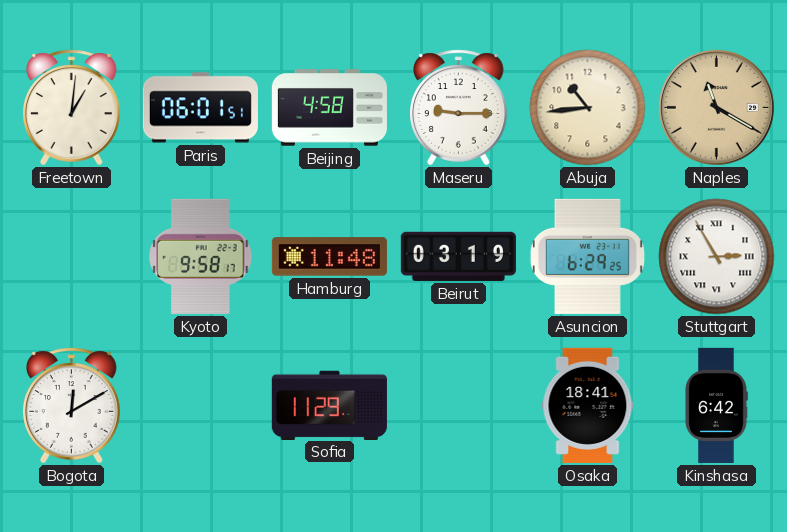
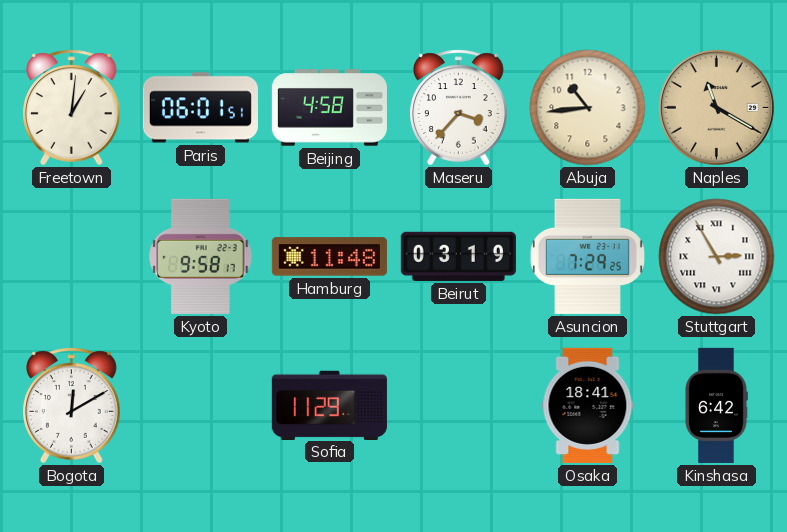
Maseru: 9:15 -> 3:37
Asuncion: 6:29 -> 7:29
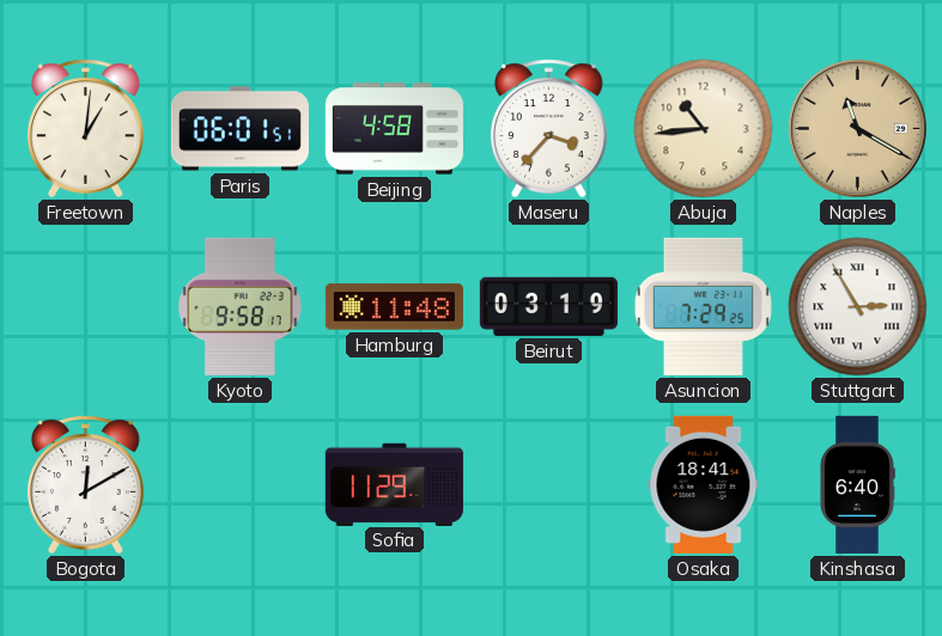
Kinshasa: 6:42 -> 6:40
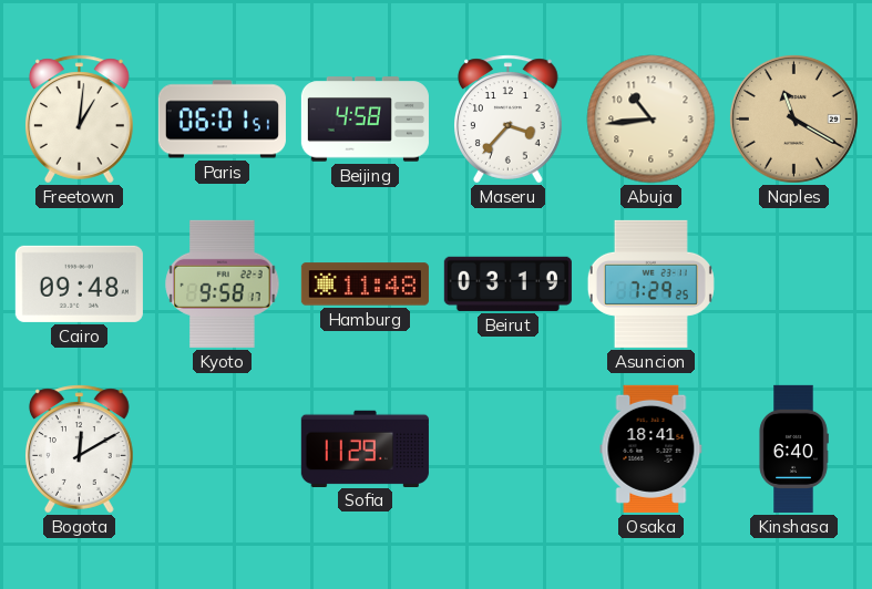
Cairo: none -> 09:48
Stuttgart: 2:55 -> none
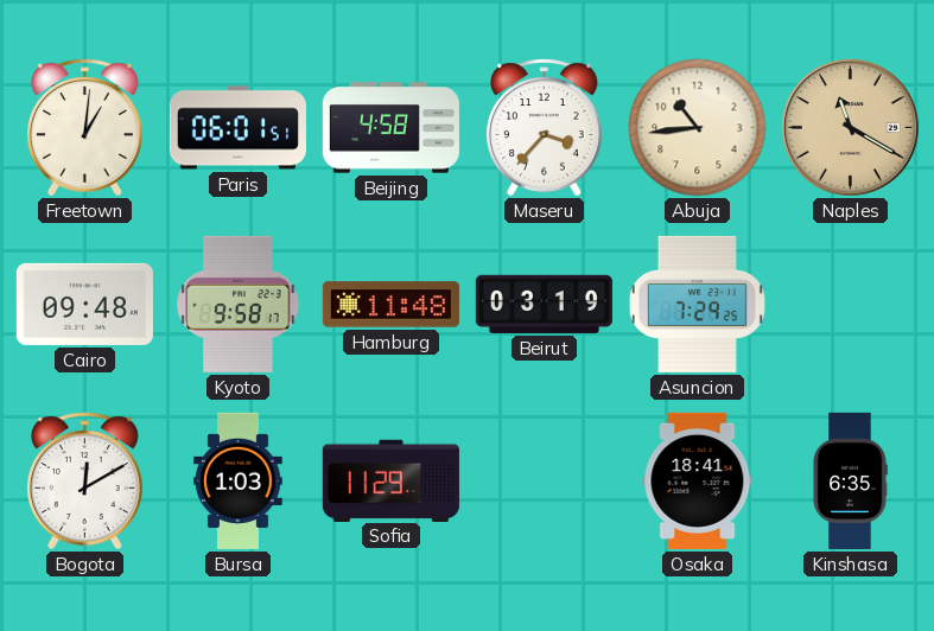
Bursa: none -> 1:03
Kinshasa: 6:40 -> 6:35
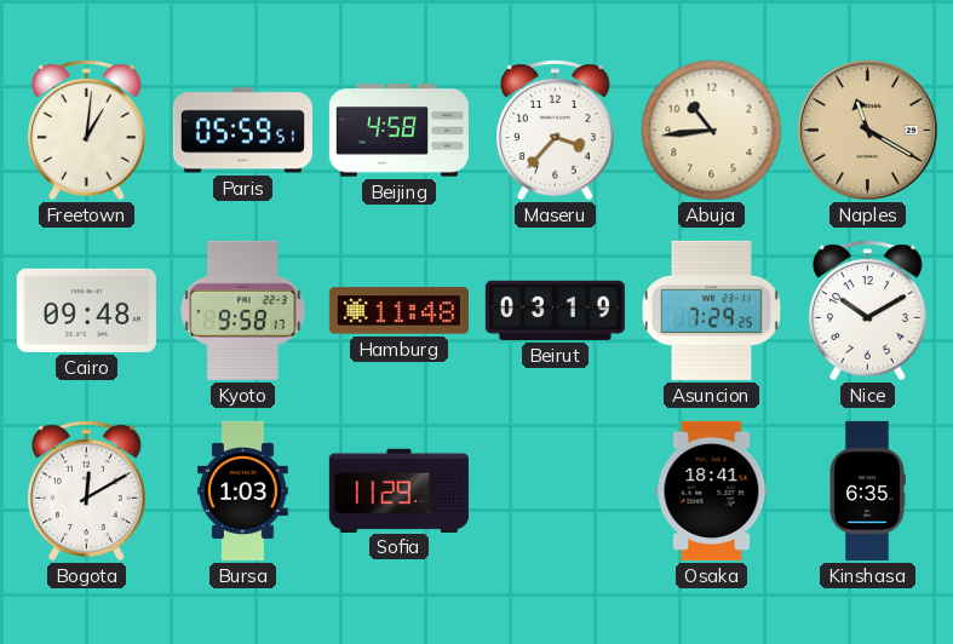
Paris: 06:01 -> 05:59
Nice: none -> 10:10
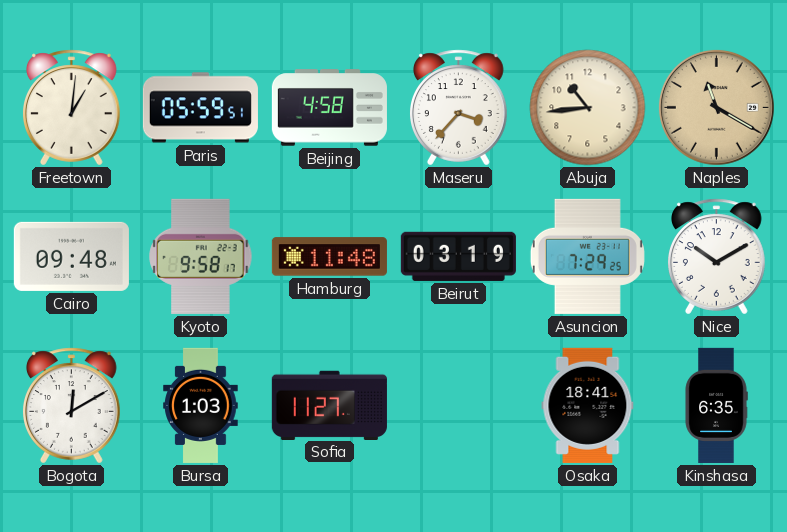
Sofia: 11:29 -> 11:27
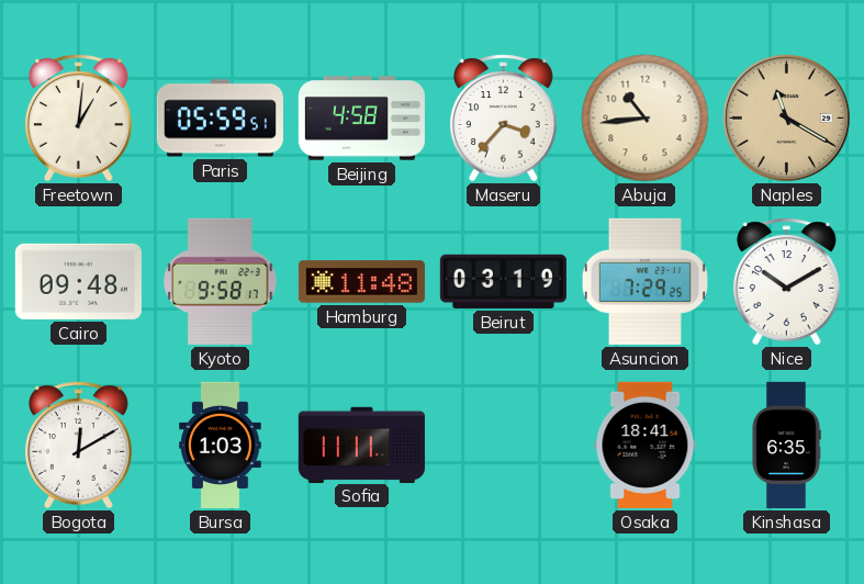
Sofia: 11:27 -> 11:11
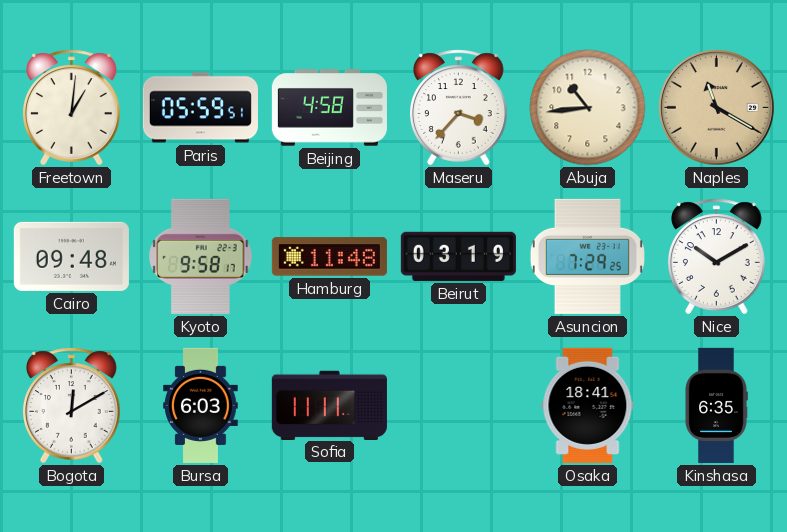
Bursa: 1:03 -> 6:03
